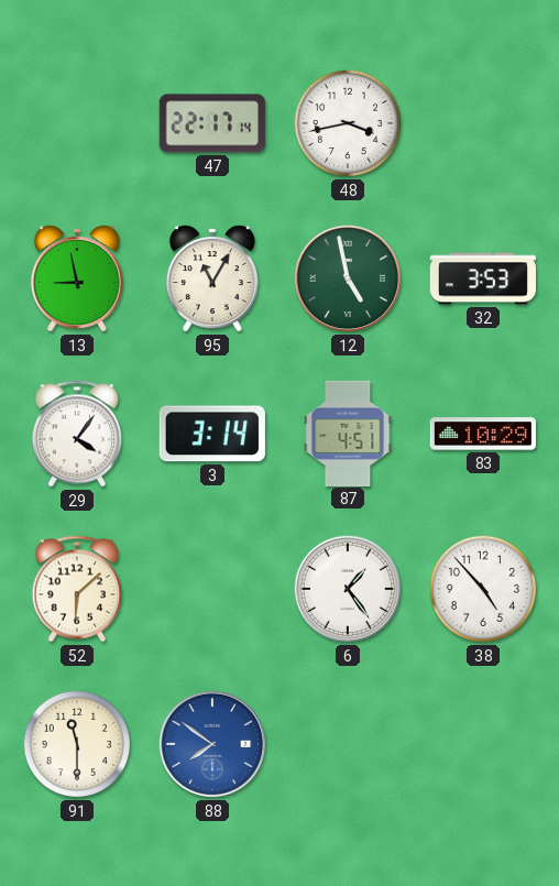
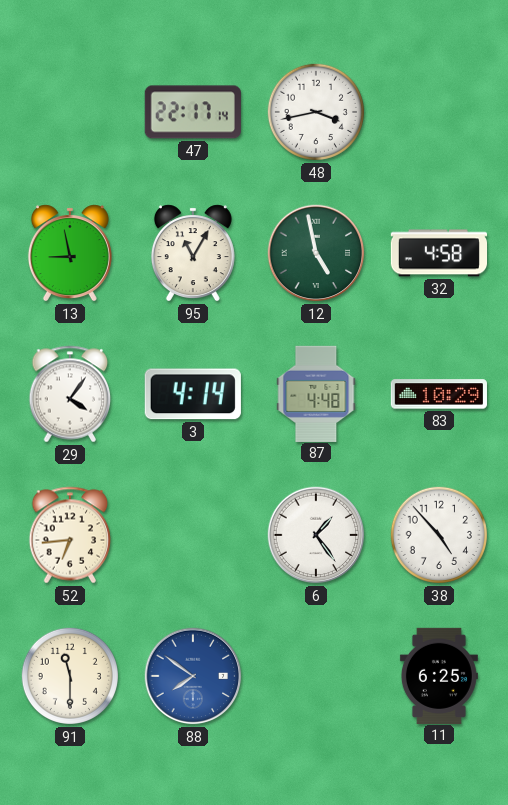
32: 3:53 -> 4:58
3: 3:14 -> 4:14
87: 4:51 -> 4:48
52: 6:08 -> 6:44
11: none -> 6:25
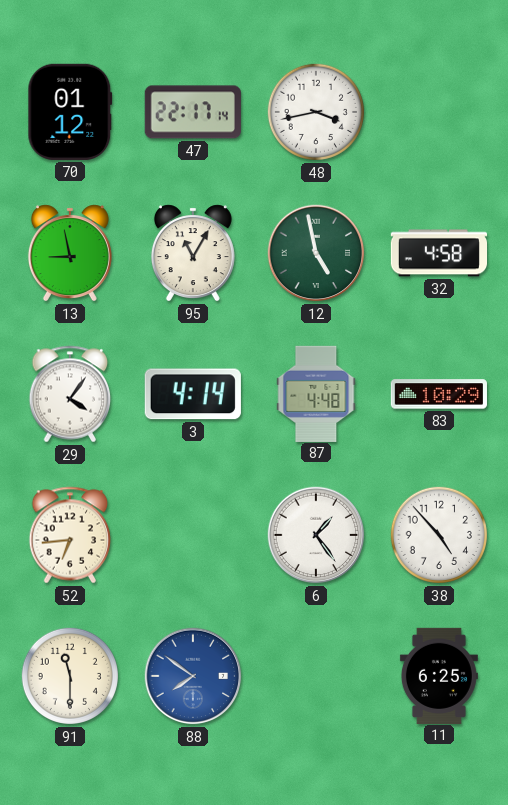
70: none -> 01:12
